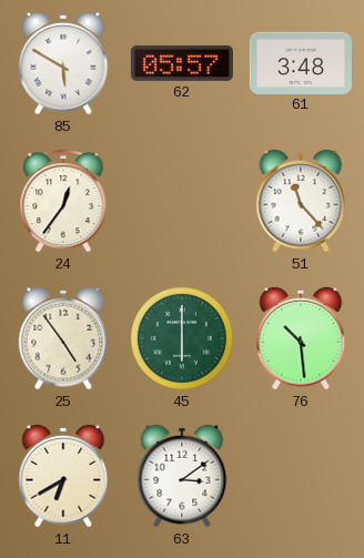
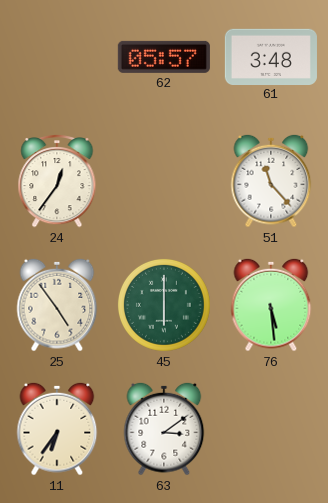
85: 5:50 -> none
76: 10:29 -> 5:29
11: 6:40 -> 6:36
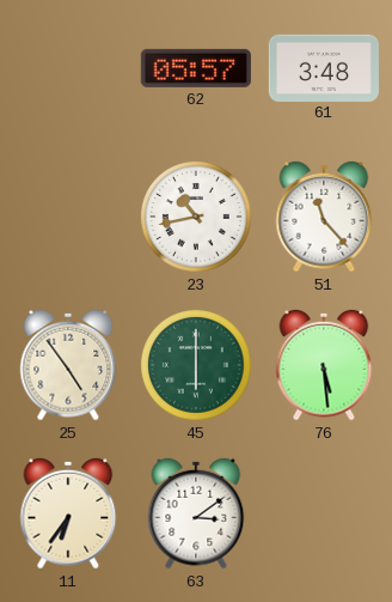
24: 12:36 -> none
23: none -> 10:43
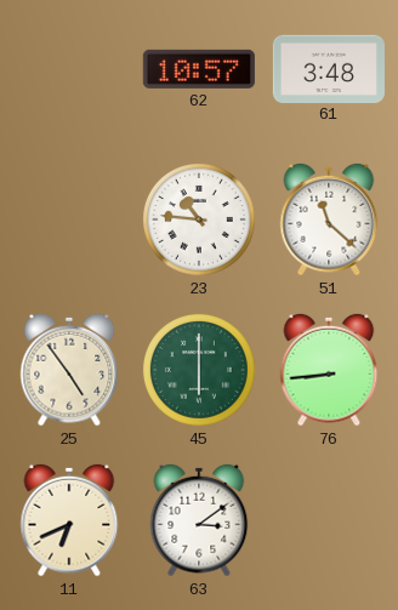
62: 05:57 -> 10:57
23: 10:43 -> 10:46
51: 11:23 -> 11:22
76: 5:29 -> 8:44
11: 6:36 -> 6:41
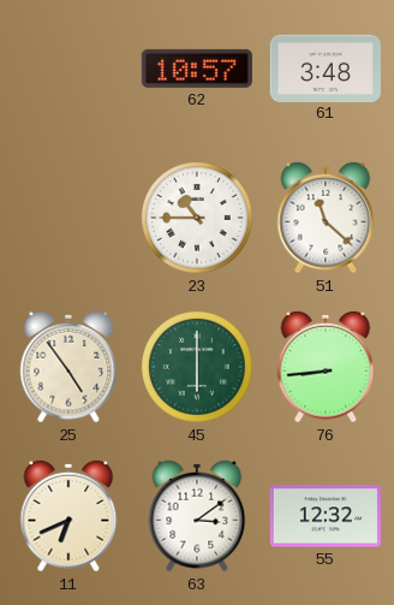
23: 10:46 -> 10:45
55: none -> 12:32
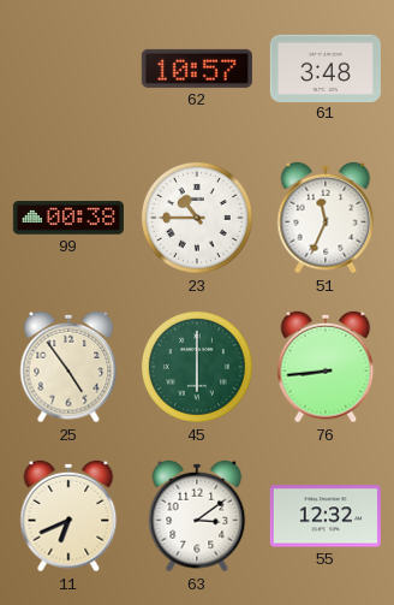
99: none -> 00:38
51: 11:22 -> 11:34
